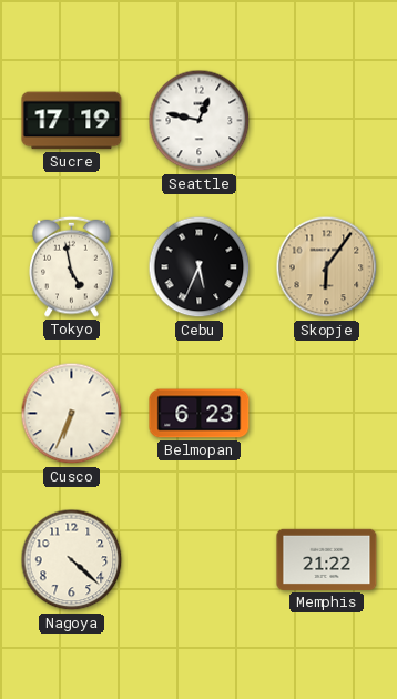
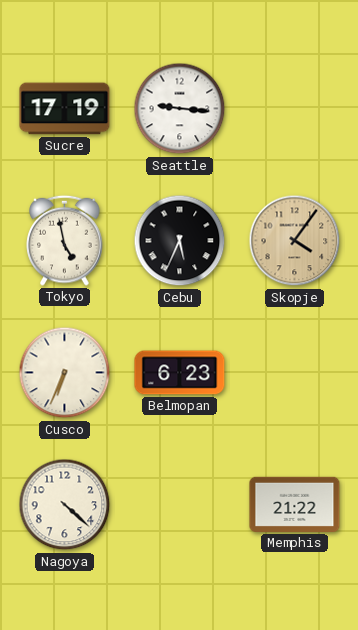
Seattle: 12:47 -> 9:16
Skopje: 6:06 -> 4:06
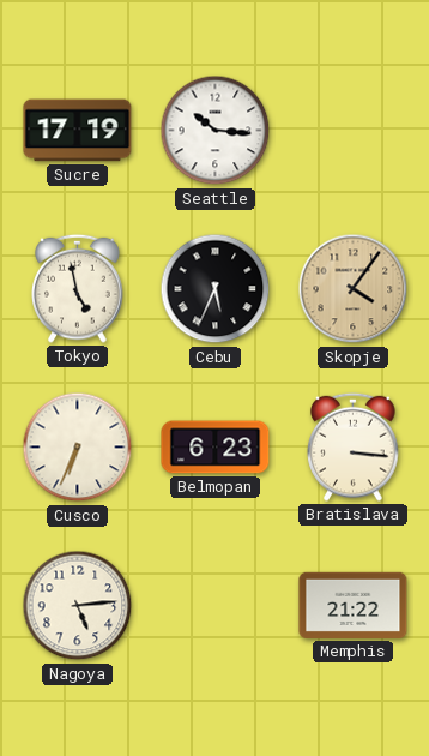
Seattle: 9:16 -> 10:16
Bratislava: none -> 3:16
Nagoya: 4:22 -> 5:14
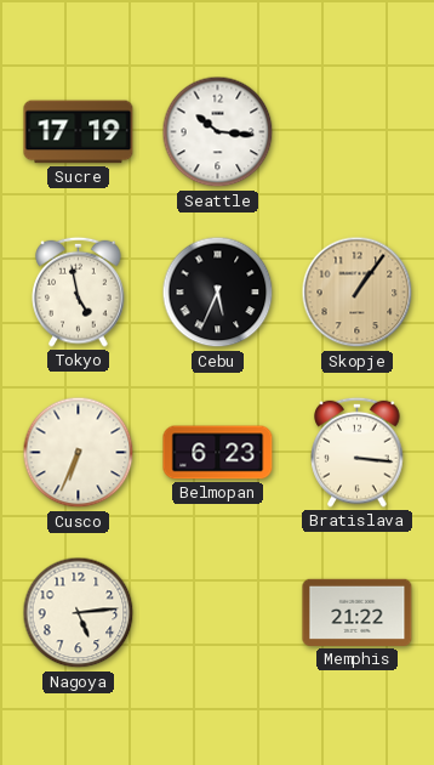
Skopje: 4:06 -> 1:06
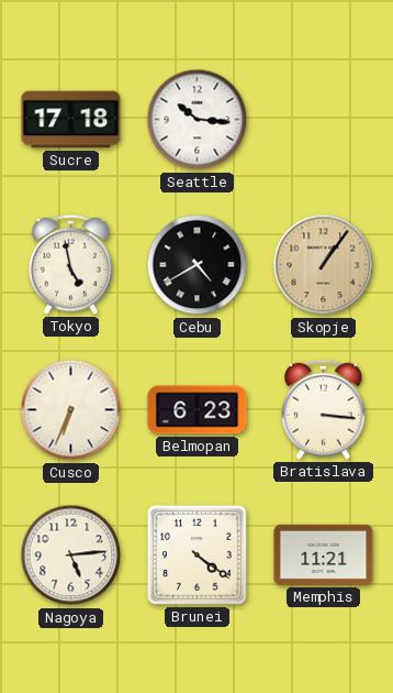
Sucre: 17:19 -> 17:18
Cebu: 5:34 -> 4:40
Brunei: none -> 4:21
Memphis: 21:22 -> 11:21
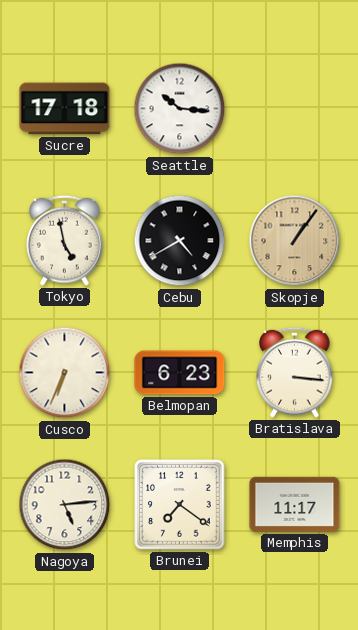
Brunei: 4:21 -> 7:21
Memphis: 11:21 -> 11:17
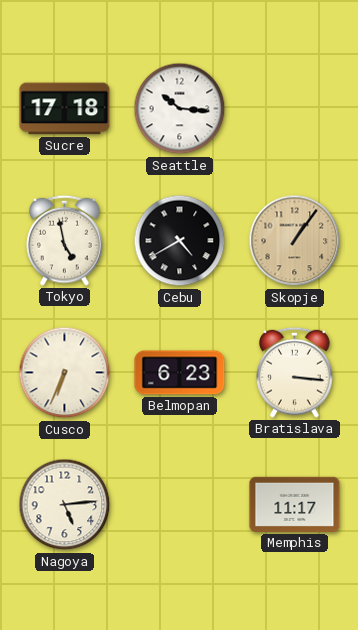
Brunei: 7:21 -> none
